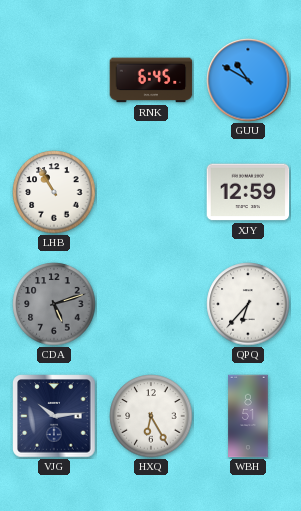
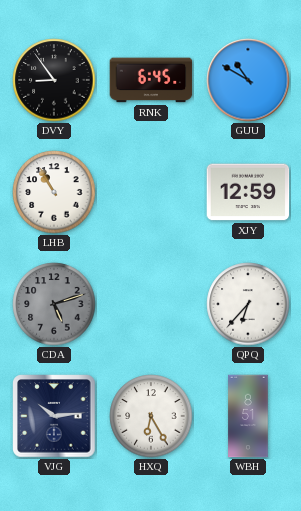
DVY: none -> 8:54
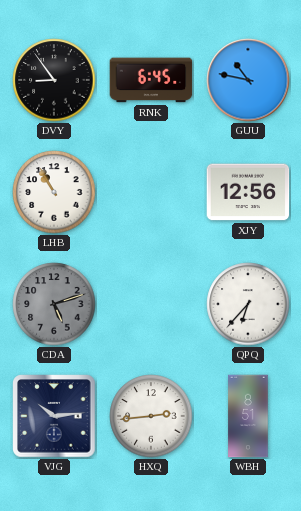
GUU: 10:50 -> 10:47
XJY: 12:59 -> 12:56
HXQ: 6:25 -> 2:44
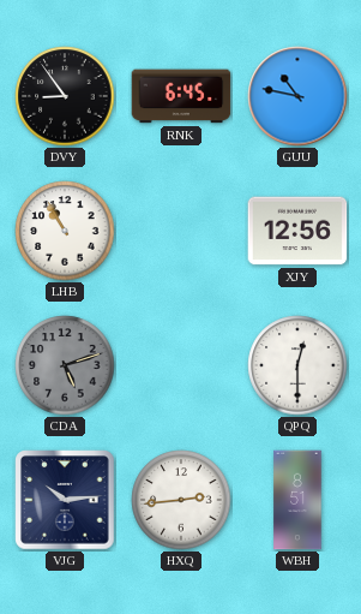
QPQ: 6:37 -> 12:30
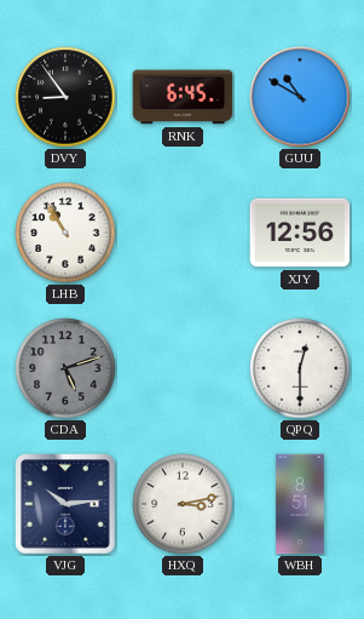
GUU: 10:47 -> 10:50
HXQ: 2:44 -> 3:13
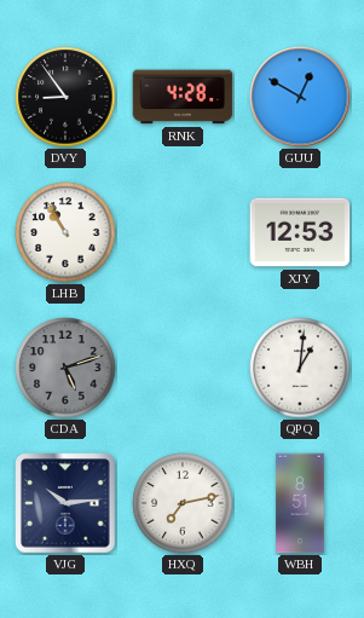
RNK: 6:45 -> 4:28
GUU: 10:50 -> 12:50
XJY: 12:56 -> 12:53
QPQ: 12:30 -> 1:01
HXQ: 3:13 -> 7:13
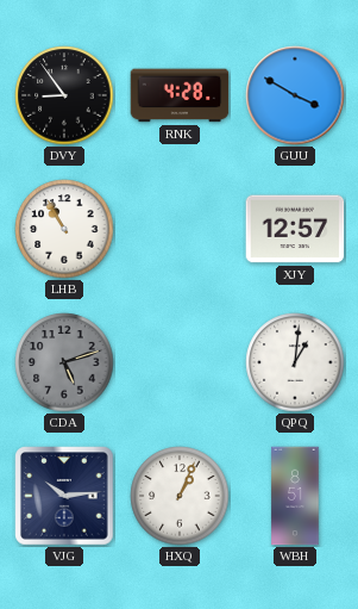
GUU: 12:50 -> 3:50
XJY: 12:53 -> 12:57
HXQ: 7:13 -> 1:04
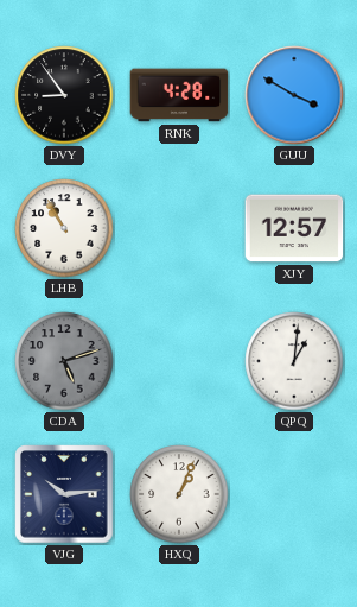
WBH: 8:51 -> none
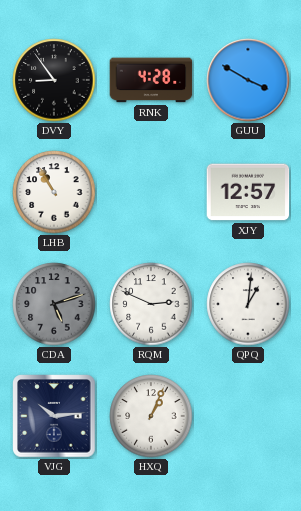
RQM: none -> 2:49
